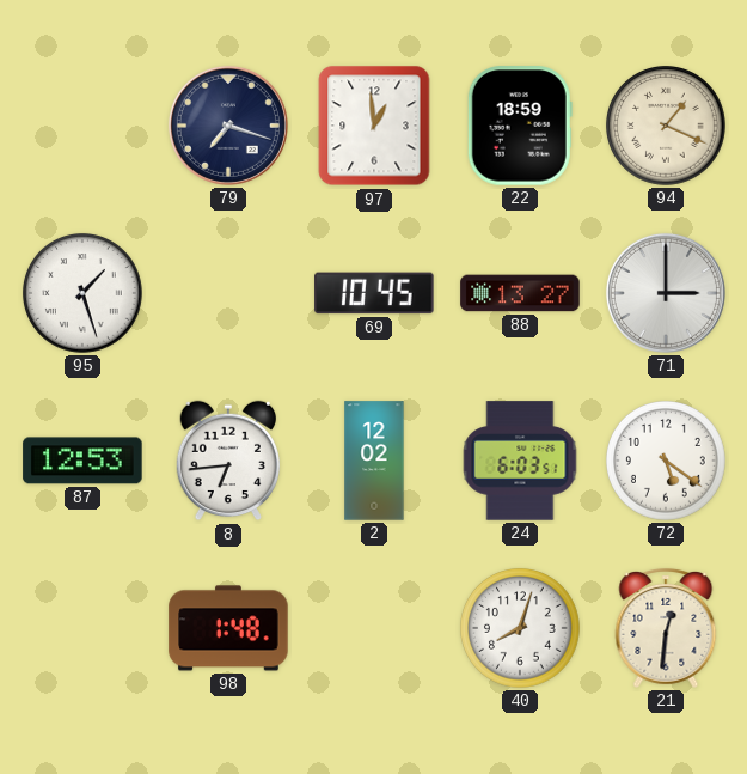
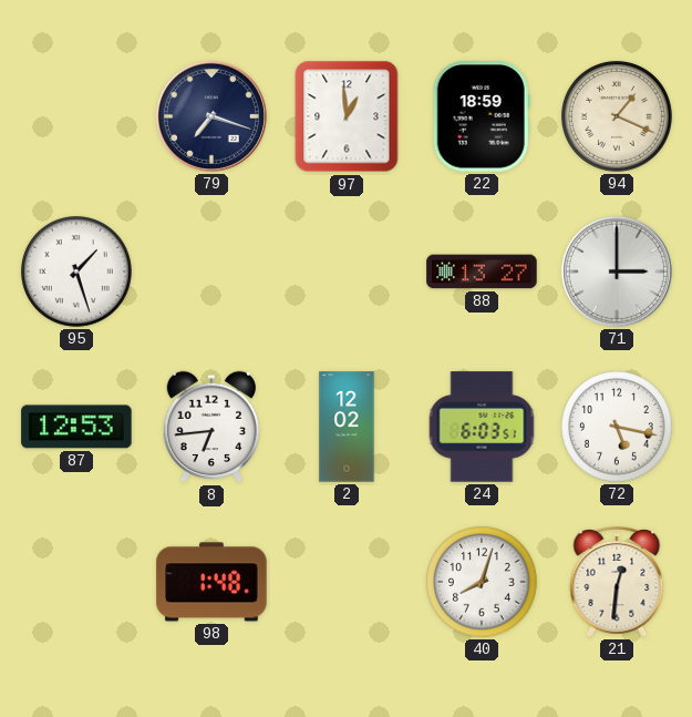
69: 10:45 -> none
72: 5:21 -> 5:17
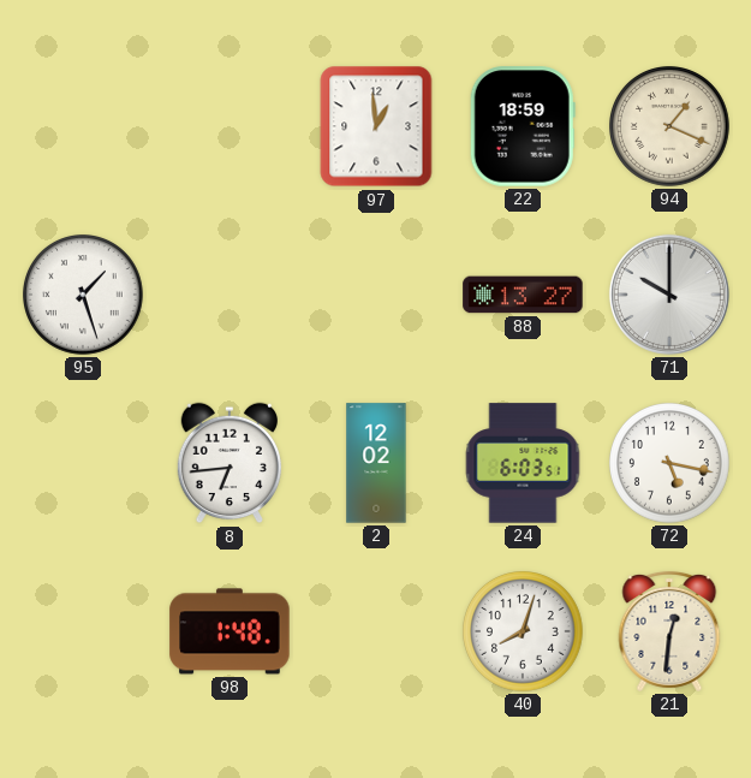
79: 7:18 -> none
71: 3:00 -> 10:00
87: 12:53 -> none
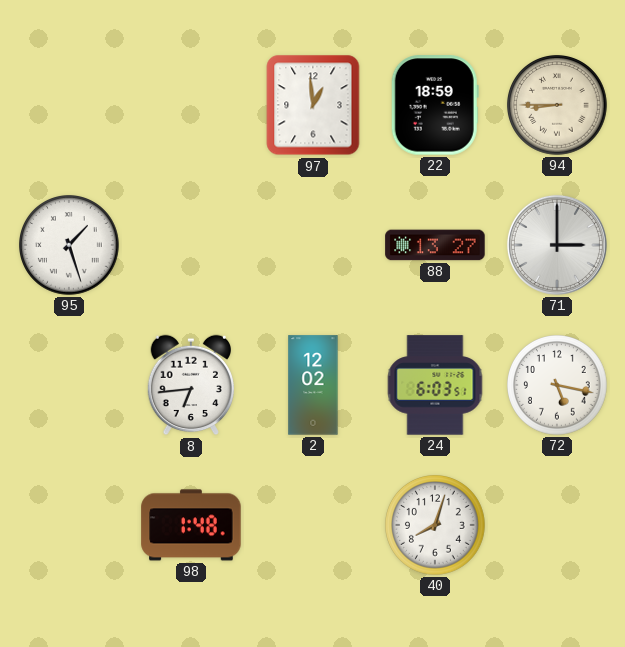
94: 1:19 -> 8:45
71: 10:00 -> 3:00
21: 12:31 -> none
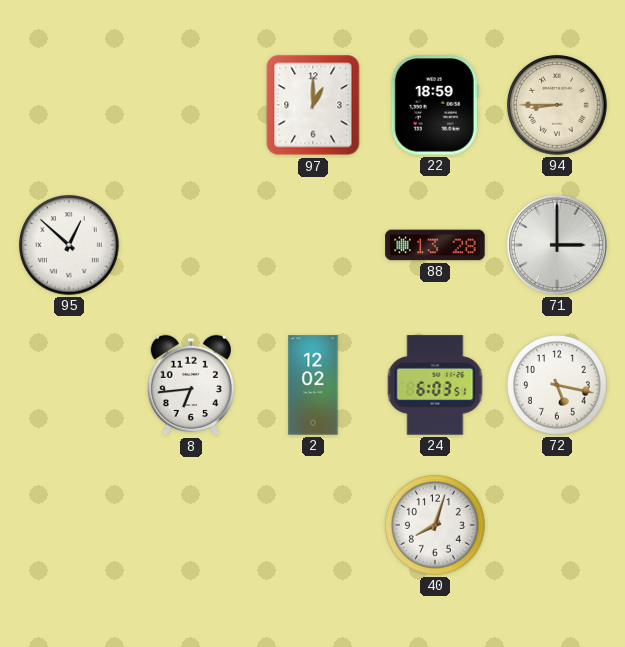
97: 12:59 -> 1:00
95: 1:27 -> 12:52
88: 13:27 -> 13:28
98: 1:48 -> none
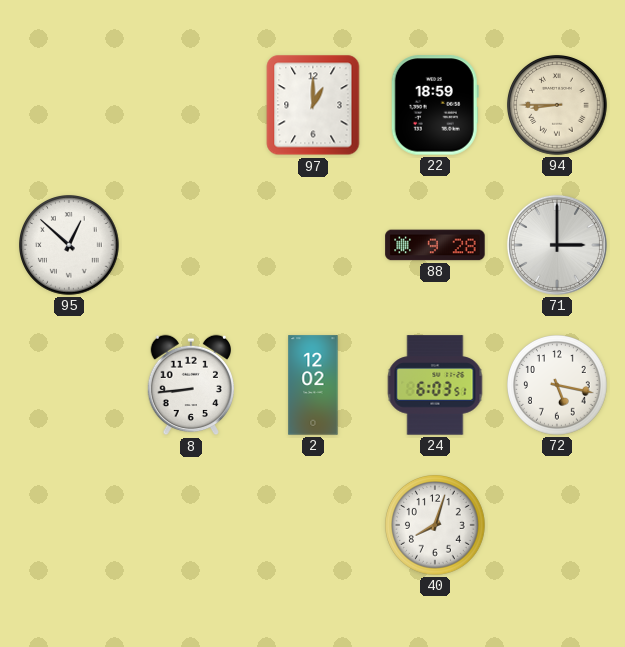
88: 13:28 -> 9:28
8: 6:44 -> 8:44
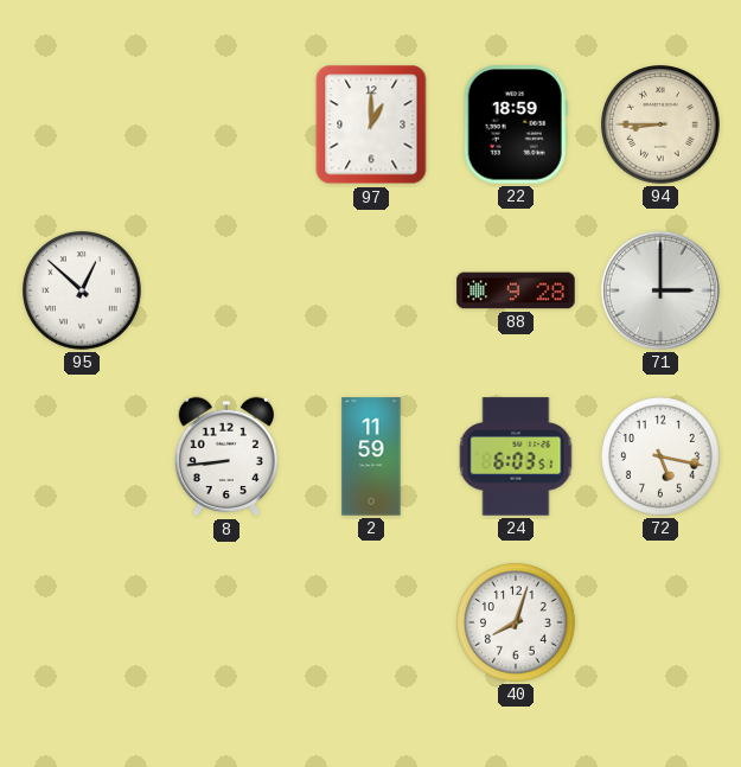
2: 12:02 -> 11:59
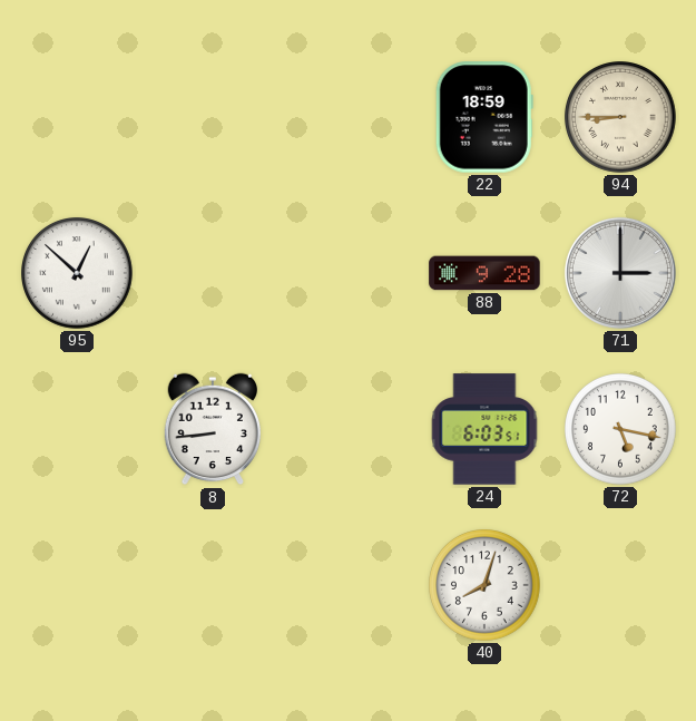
97: 1:00 -> none
2: 11:59 -> none
